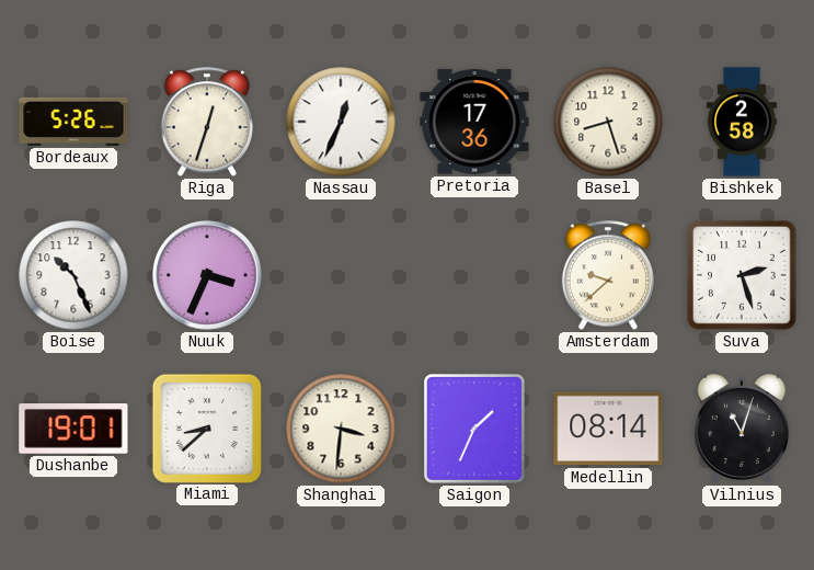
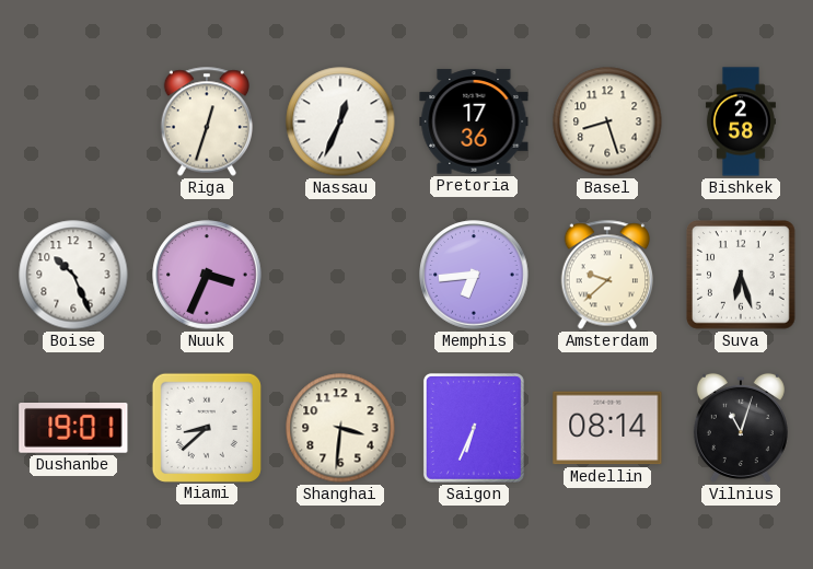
Bordeaux: 5:26 -> none
Memphis: none -> 6:44
Suva: 2:27 -> 6:27
Saigon: 1:34 -> 6:34
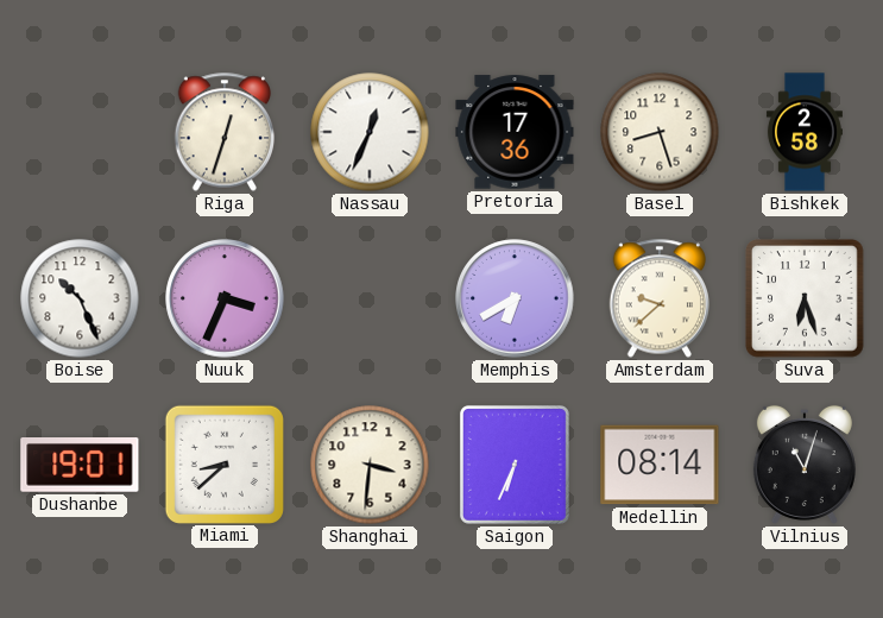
Memphis: 6:44 -> 6:40
